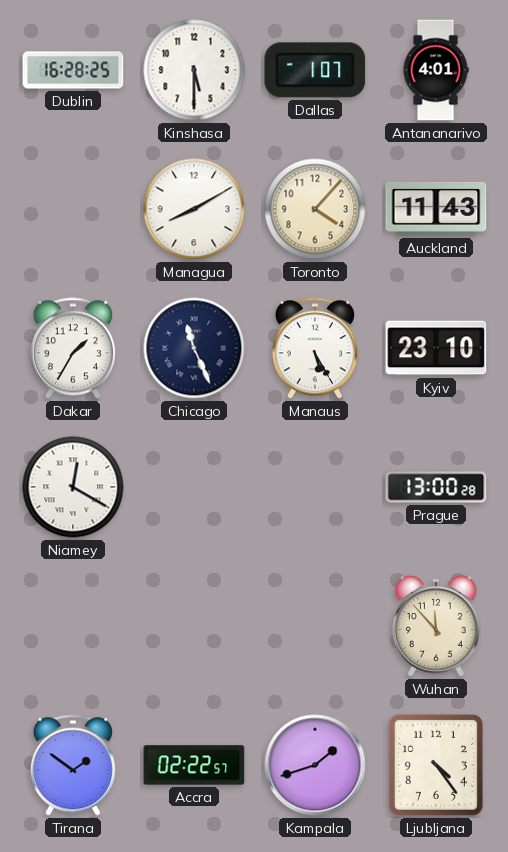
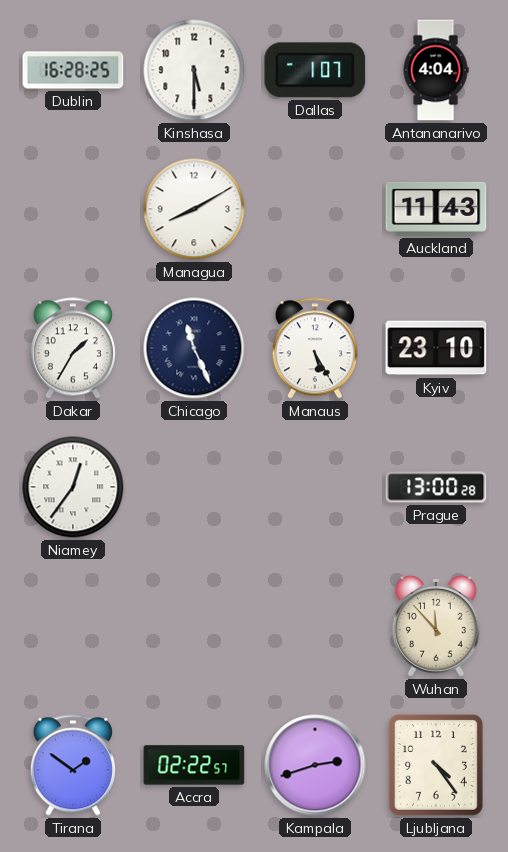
Antananarivo: 4:01 -> 4:04
Toronto: 4:07 -> none
Niamey: 12:20 -> 12:36
Kampala: 1:42 -> 2:42
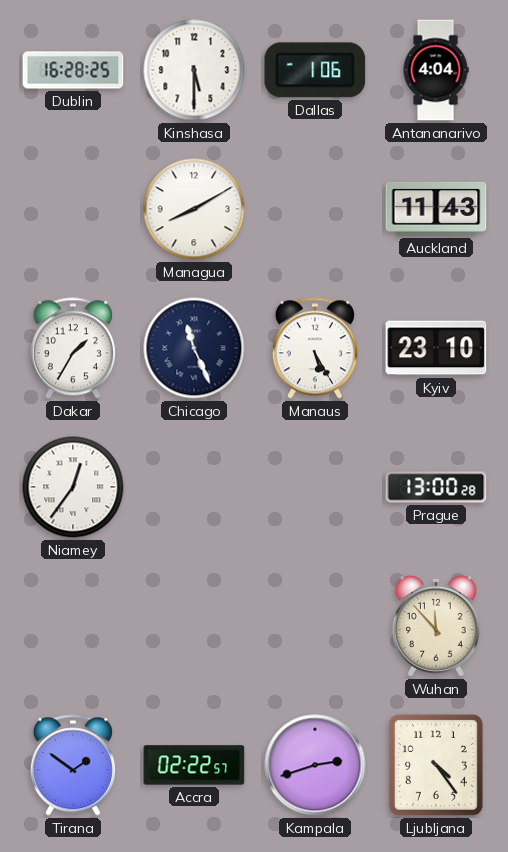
Dallas: 1:07 -> 1:06
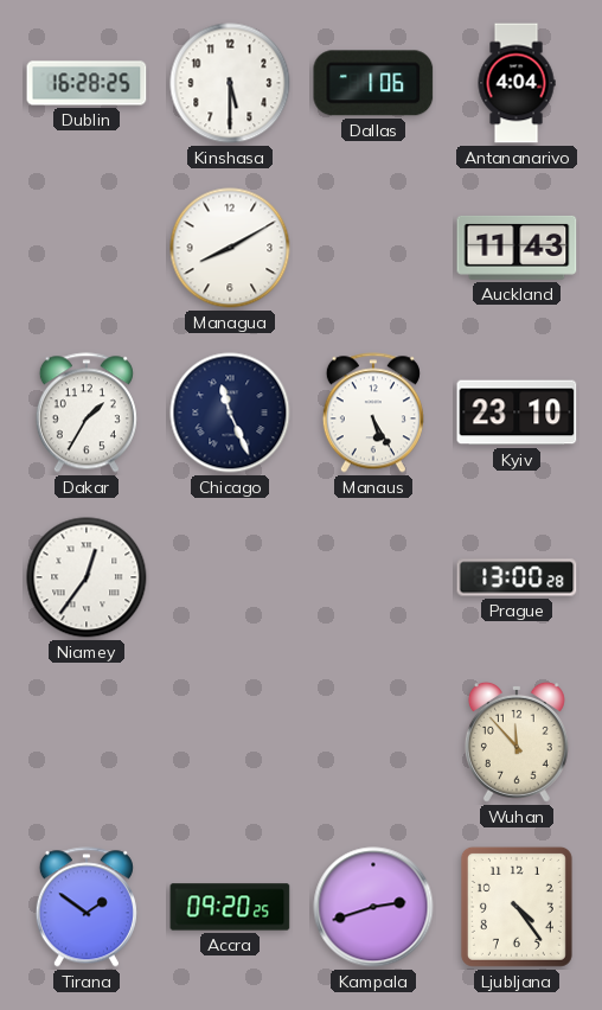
Accra: 02:22 -> 09:20
